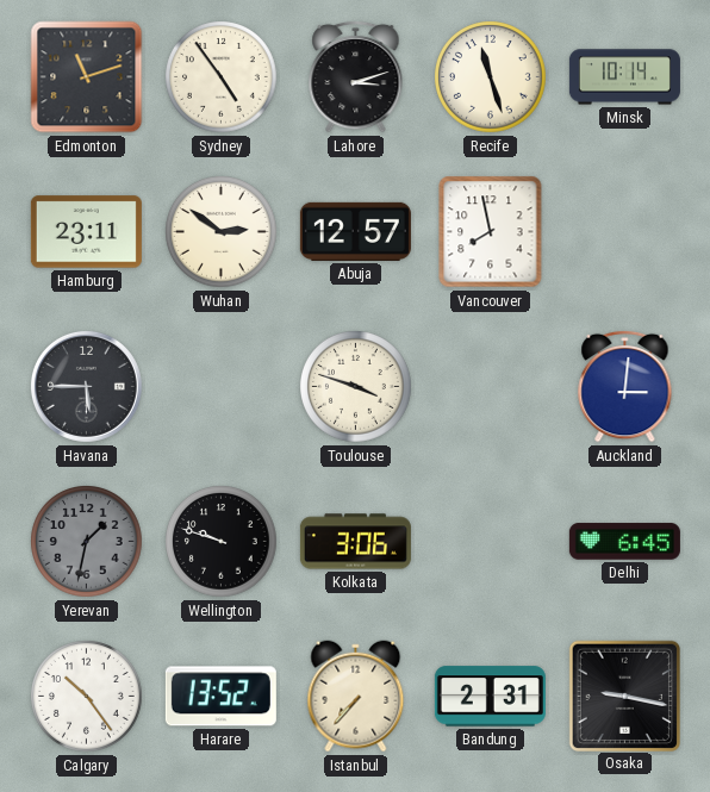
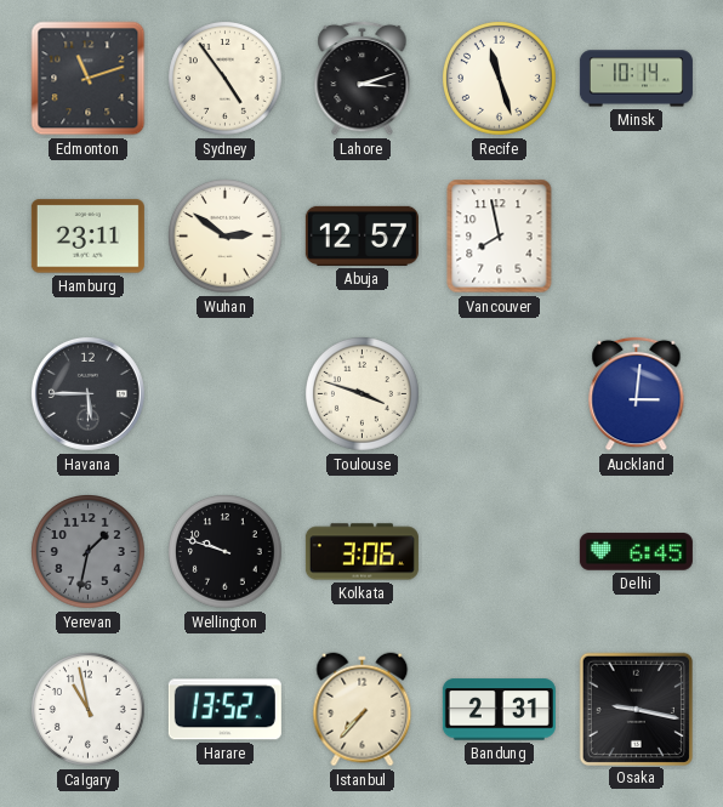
Calgary: 10:24 -> 10:58
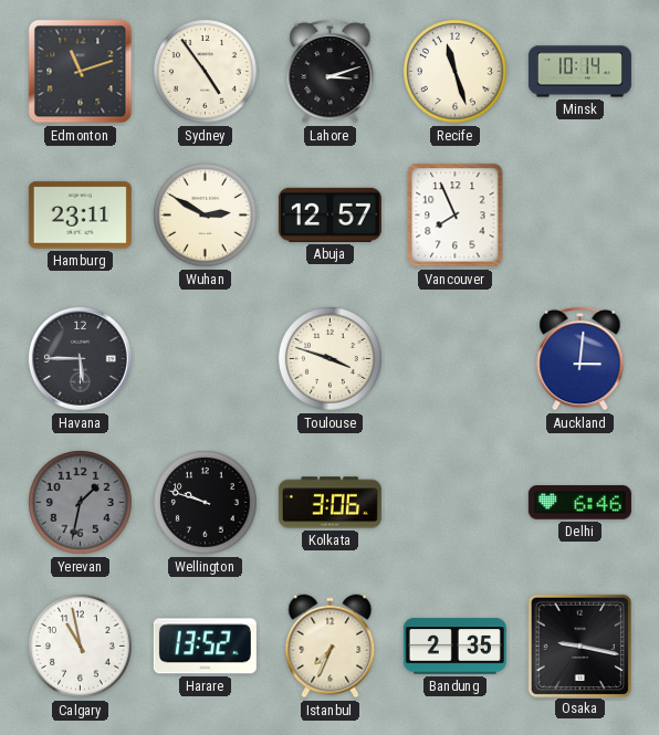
Wuhan: 2:51 -> 2:50
Vancouver: 7:58 -> 7:56
Delhi: 6:45 -> 6:46
Istanbul: 7:37 -> 7:34
Bandung: 2:31 -> 2:35
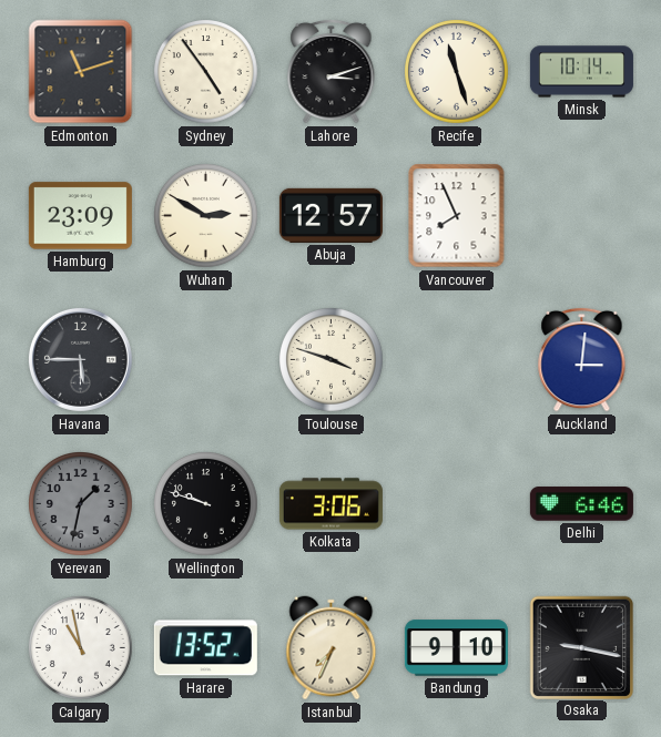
Hamburg: 23:11 -> 23:09
Bandung: 2:35 -> 9:10
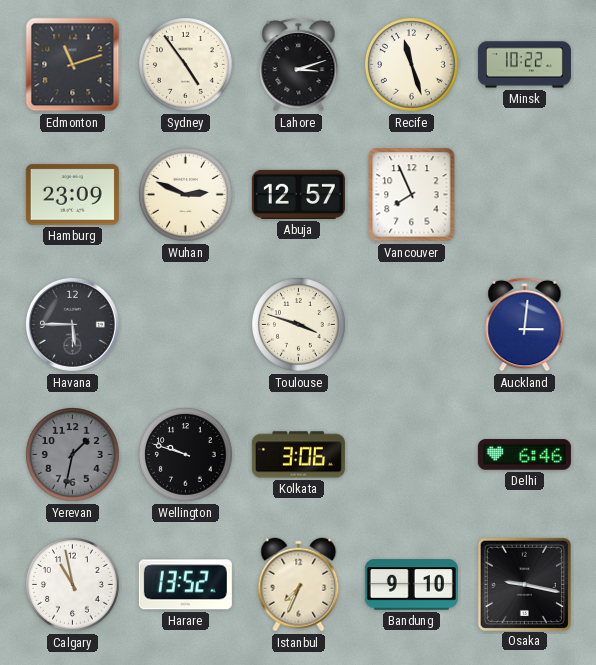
Minsk: 10:14 -> 10:22
Wuhan: 2:50 -> 2:49
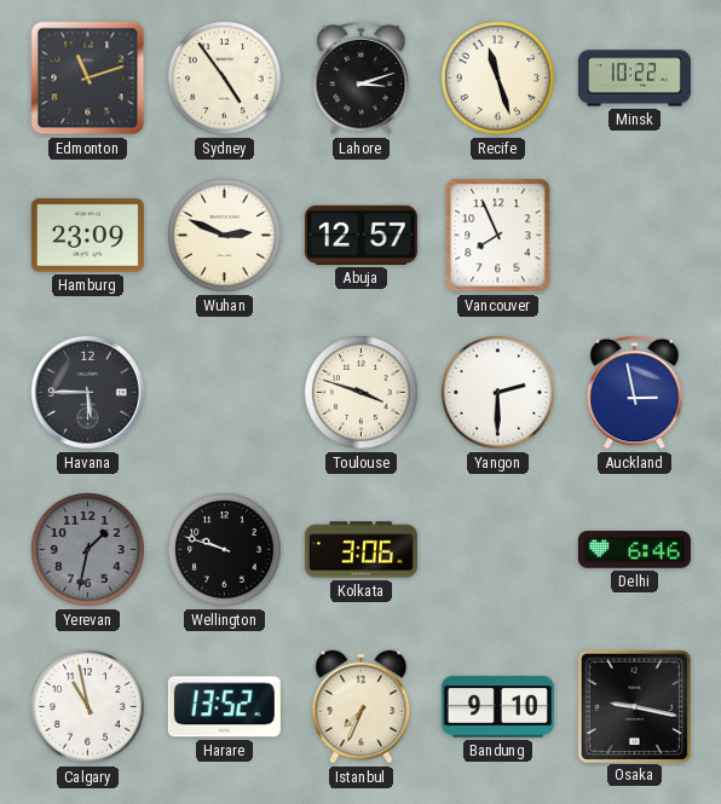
Yangon: none -> 2:30
Auckland: 3:01 -> 2:58
